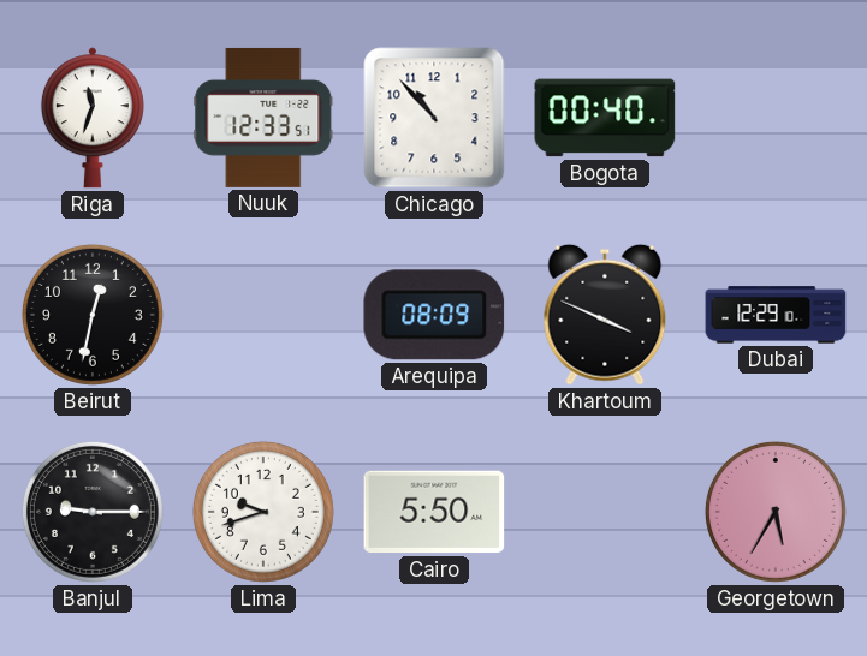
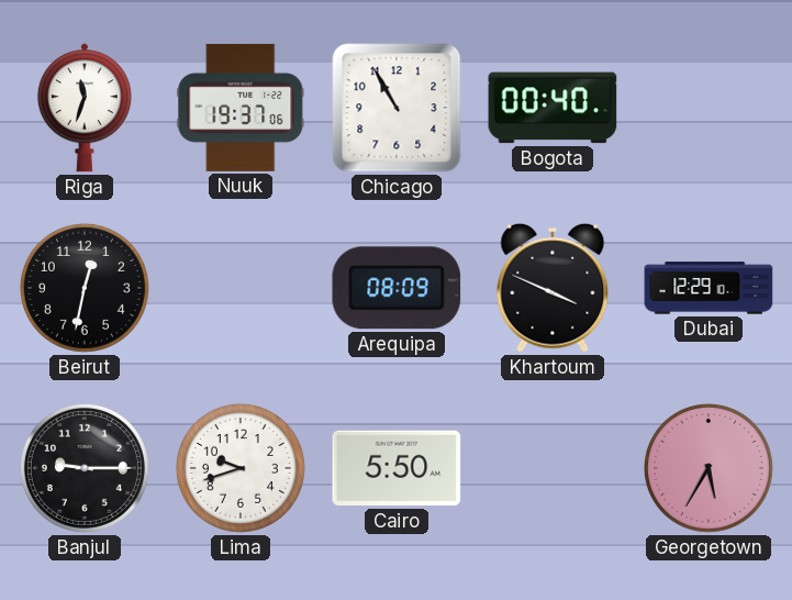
Nuuk: 12:33 -> 19:37
Chicago: 10:53 -> 10:55
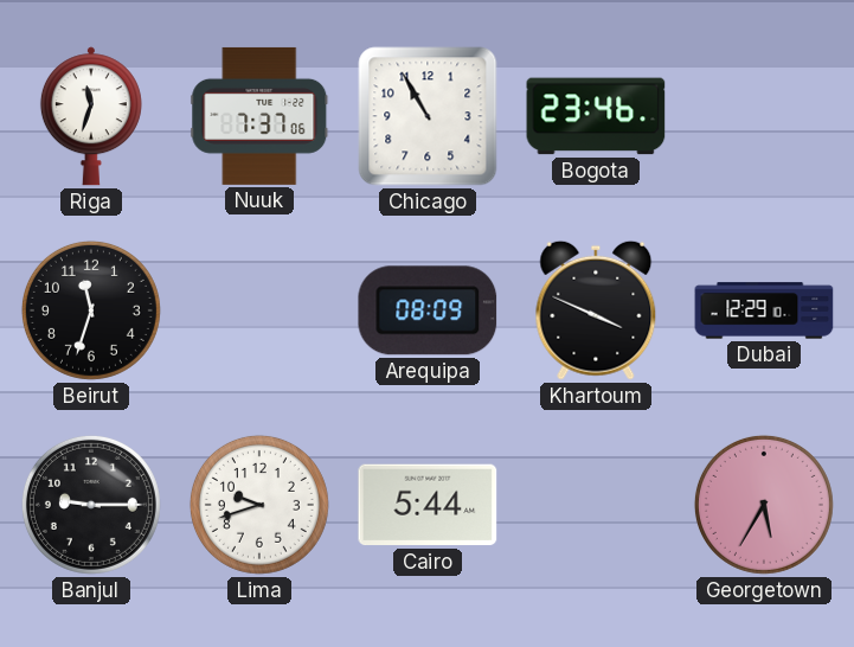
Nuuk: 19:37 -> 7:37
Bogota: 00:40 -> 23:46
Beirut: 12:32 -> 11:33
Cairo: 5:50 -> 5:44
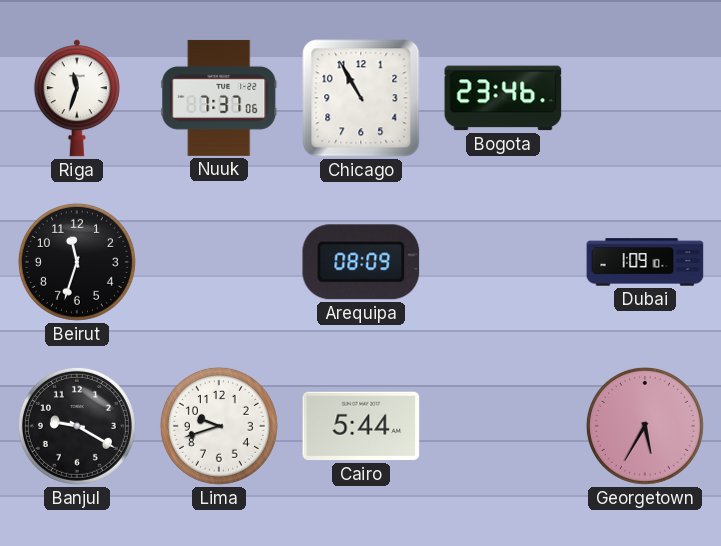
Khartoum: 3:49 -> none
Dubai: 12:29 -> 1:09
Banjul: 9:15 -> 9:20
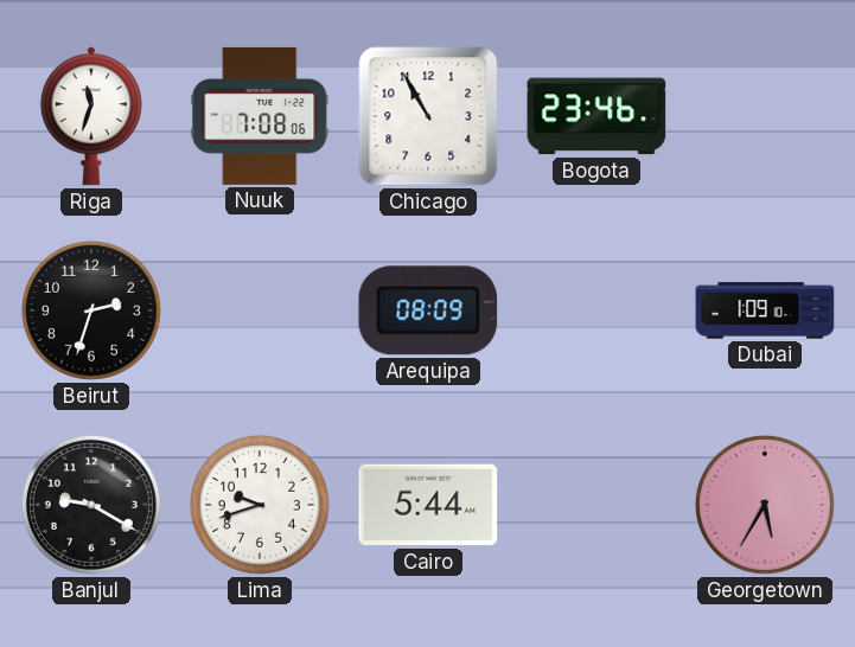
Nuuk: 7:37 -> 7:08
Beirut: 11:33 -> 2:33
